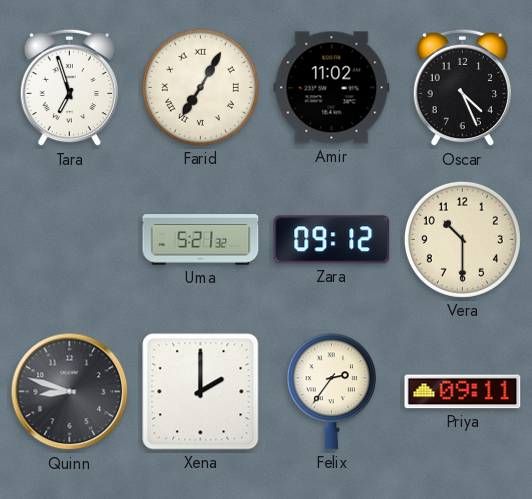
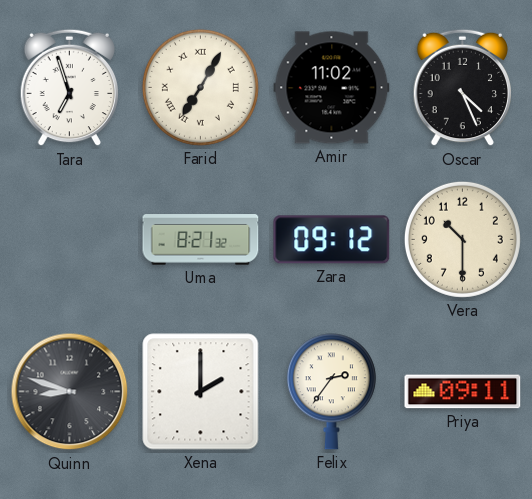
Uma: 5:21 -> 8:21
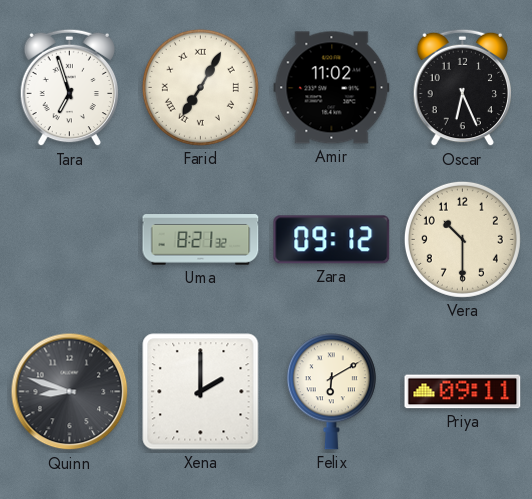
Oscar: 4:26 -> 6:26
Felix: 2:36 -> 6:10
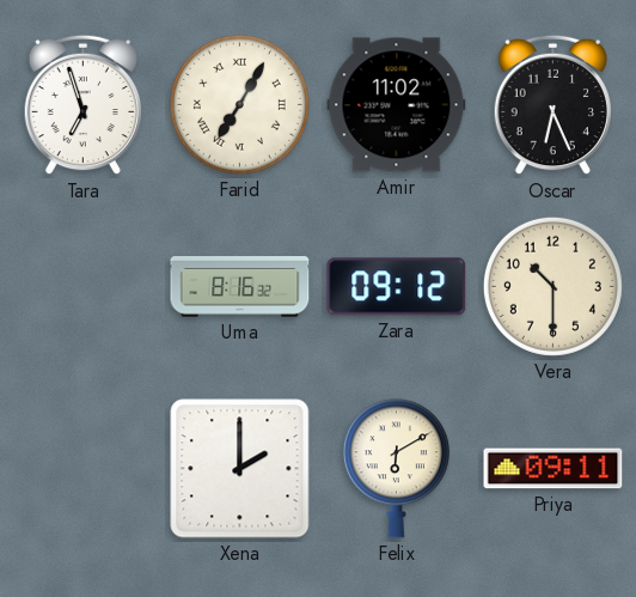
Uma: 8:21 -> 8:16
Quinn: 8:48 -> none
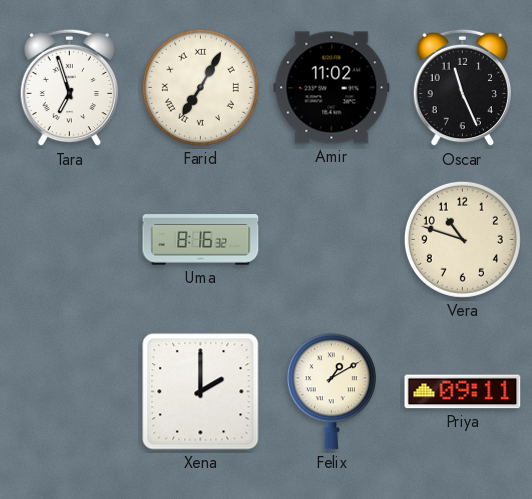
Oscar: 6:26 -> 11:26
Zara: 09:12 -> none
Vera: 10:30 -> 10:48
Felix: 6:10 -> 1:10
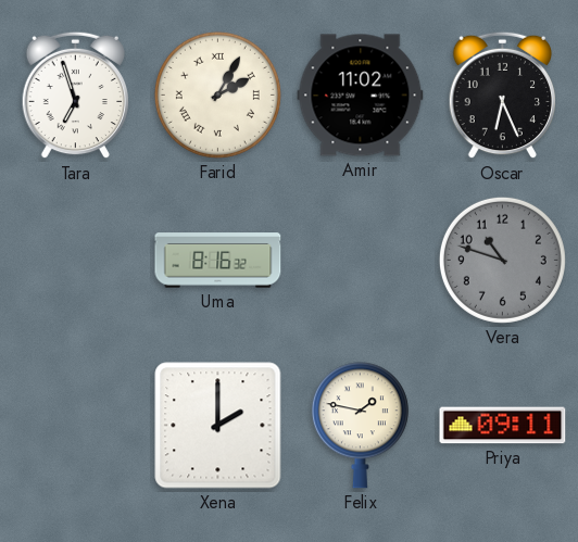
Farid: 7:05 -> 2:05
Oscar: 11:26 -> 6:26
Vera dial: cream -> grey
Felix: 1:10 -> 1:47
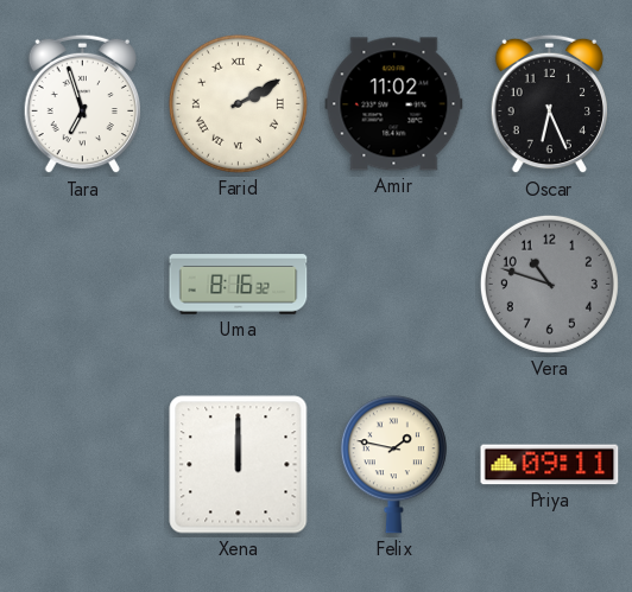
Farid: 2:05 -> 2:10
Xena: 2:00 -> 12:00
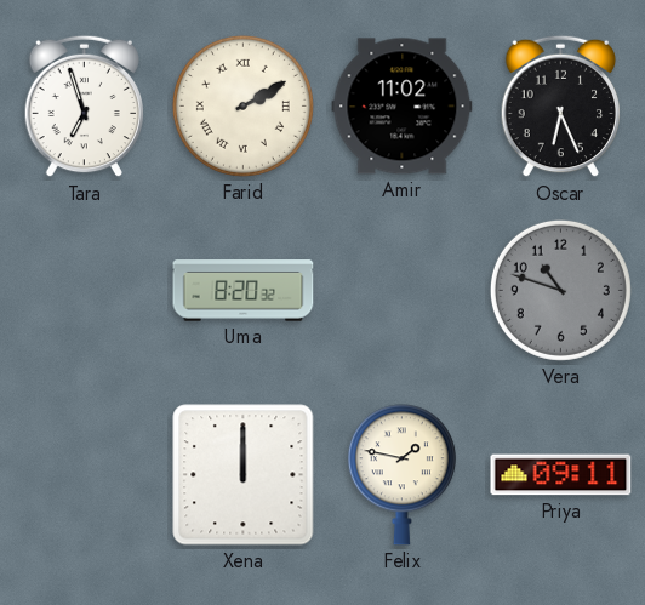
Uma: 8:16 -> 8:20
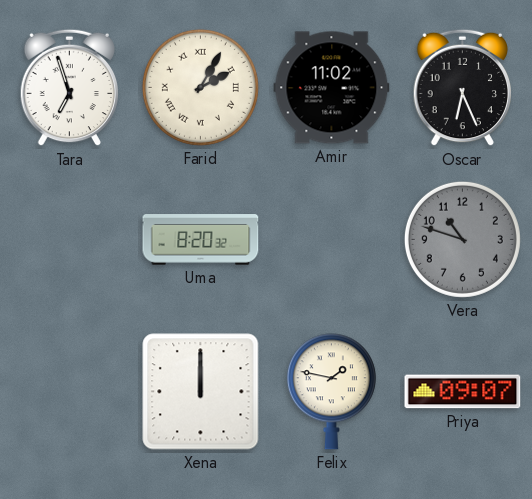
Farid: 2:10 -> 2:05
Priya: 09:11 -> 09:07
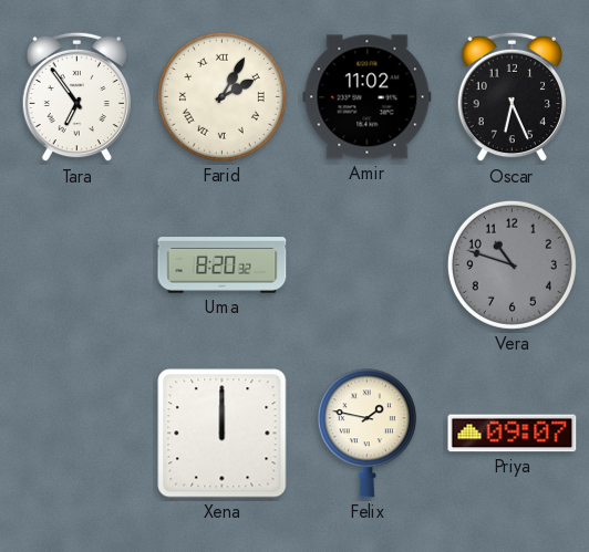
Tara: 6:57 -> 6:54
